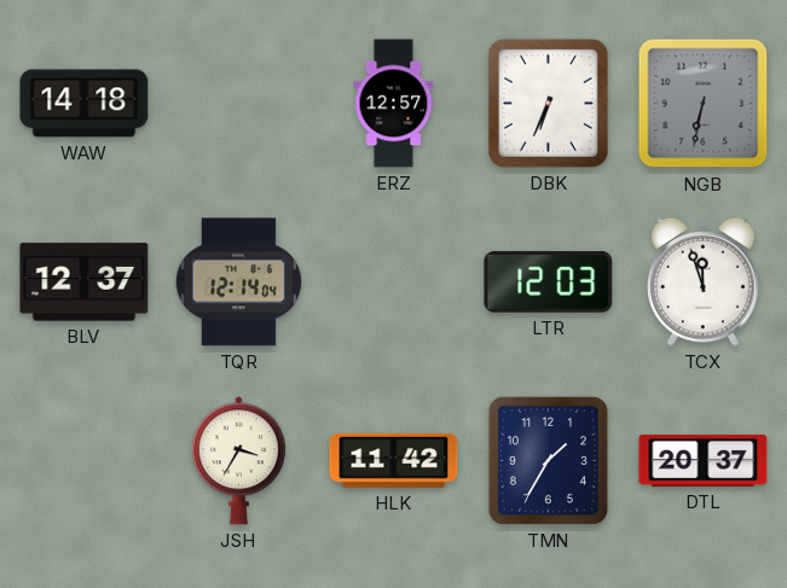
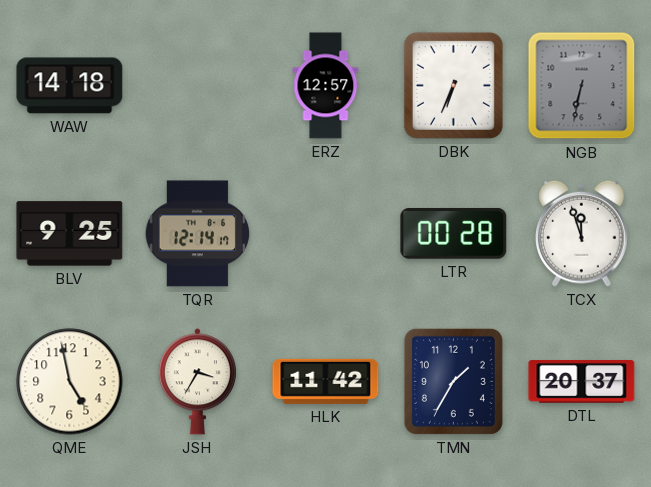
BLV: 12:37 -> 9:25
TQR: 12:14:04 -> 12:14:17
LTR: 12:03 -> 00:28
QME: none -> 4:58
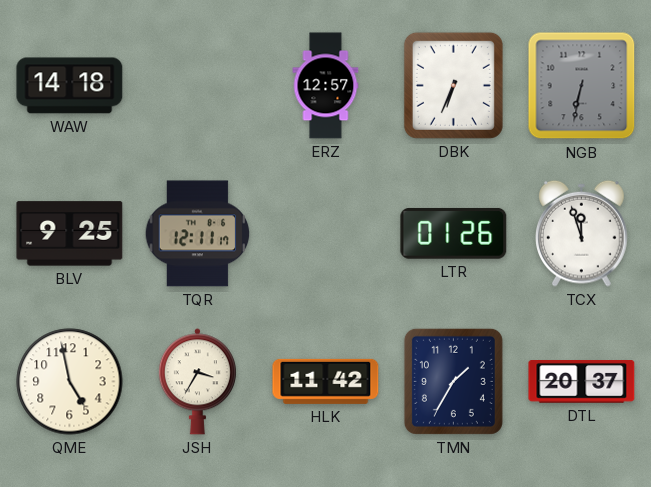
TQR: 12:14 -> 12:11
LTR: 00:28 -> 01:26
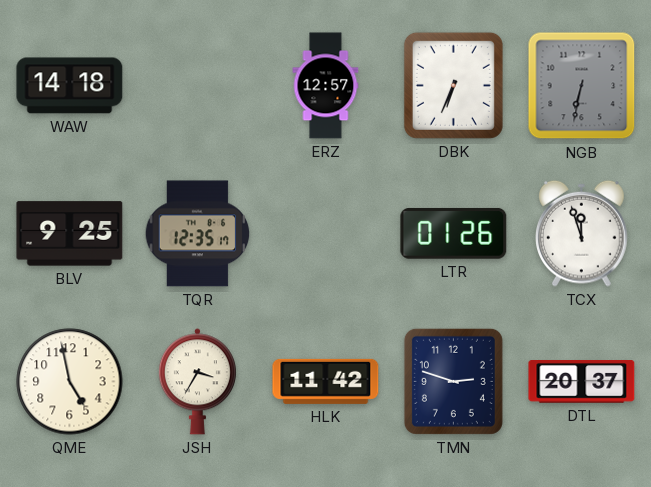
TQR: 12:11 -> 12:35
TMN: 1:35 -> 2:48
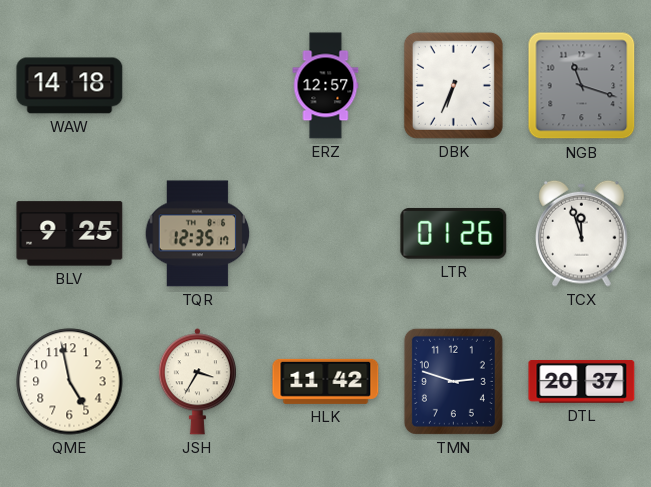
NGB: 6:32 -> 11:18
